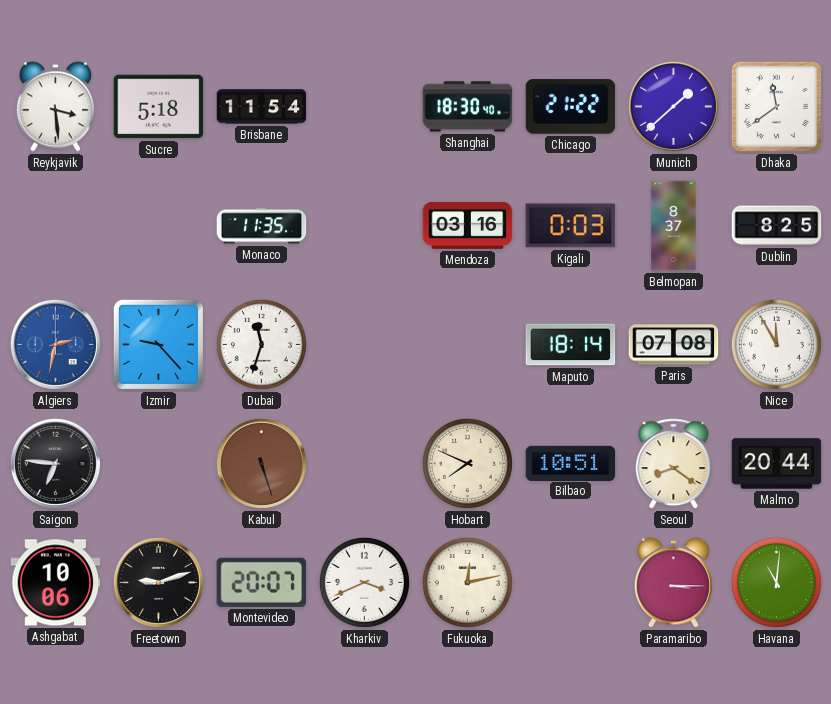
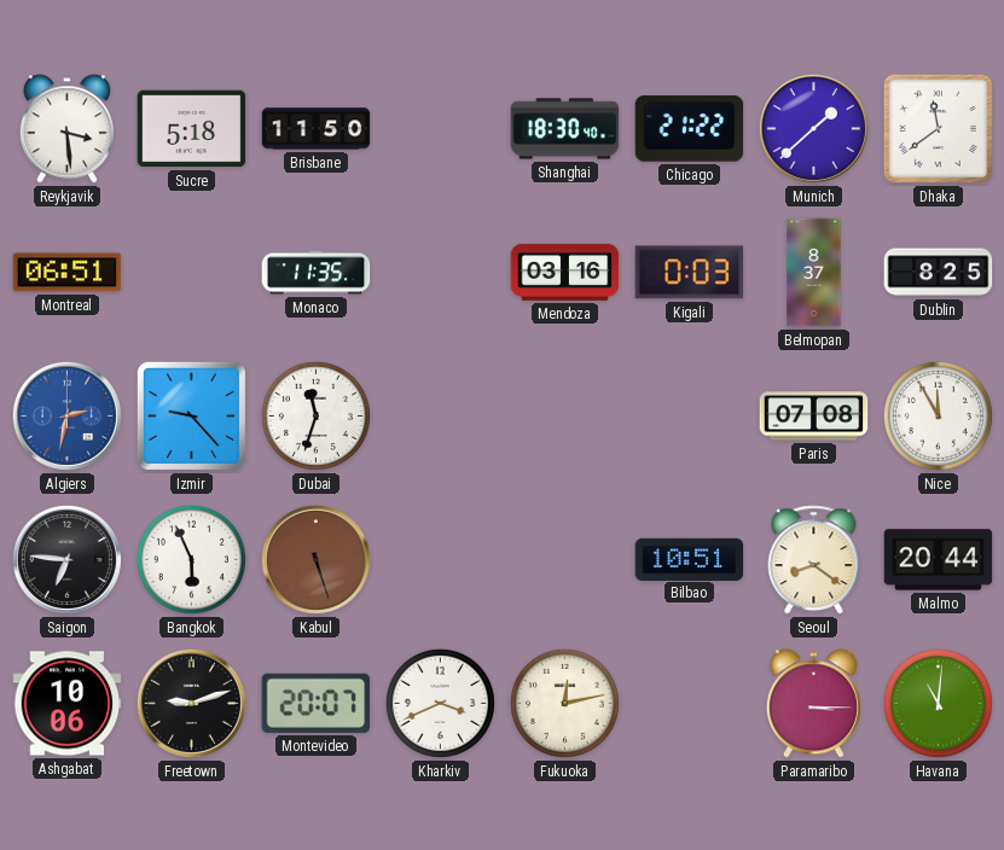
Brisbane: 11:54 -> 11:50
Montreal: none -> 06:51
Maputo: 18:14 -> none
Bangkok: none -> 5:56
Hobart: 7:49 -> none
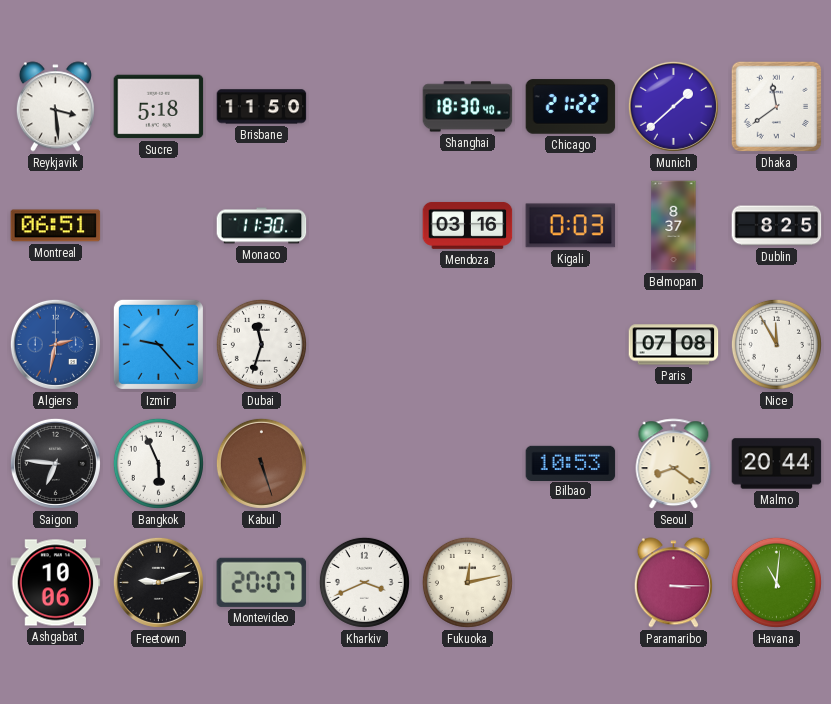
Monaco: 11:35 -> 11:30
Bilbao: 10:51 -> 10:53
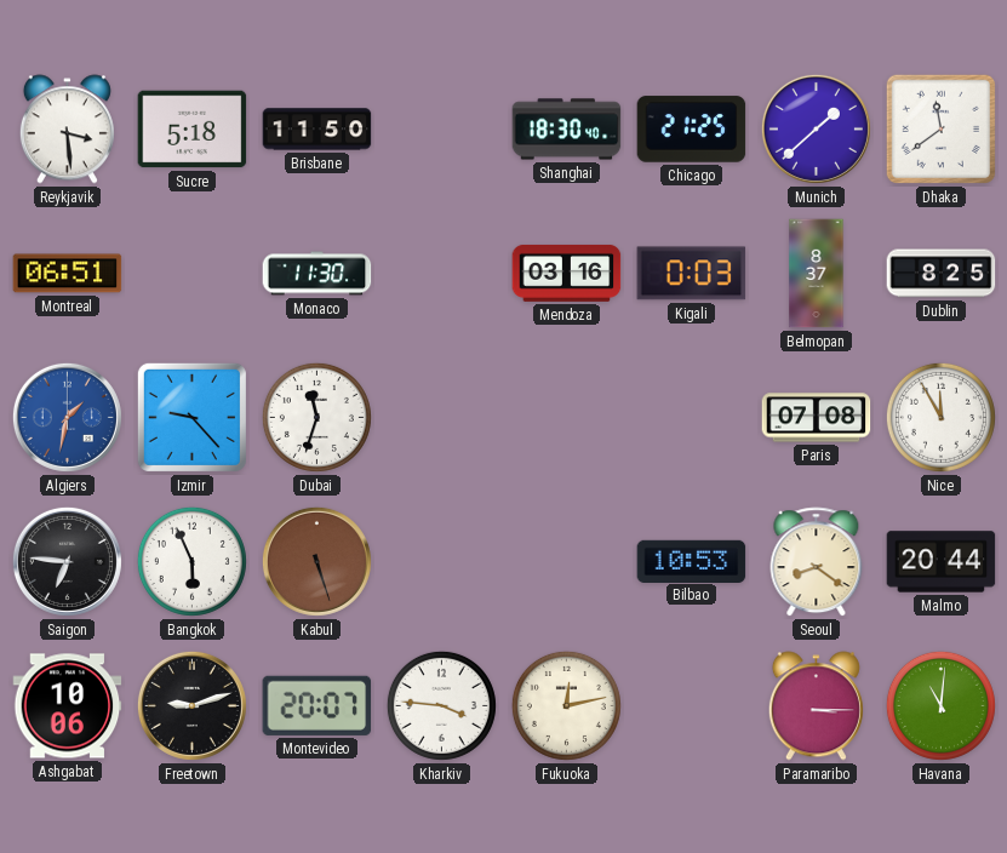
Chicago: 21:22 -> 21:25
Algiers: 2:32 -> 1:32
Kharkiv: 3:41 -> 3:46
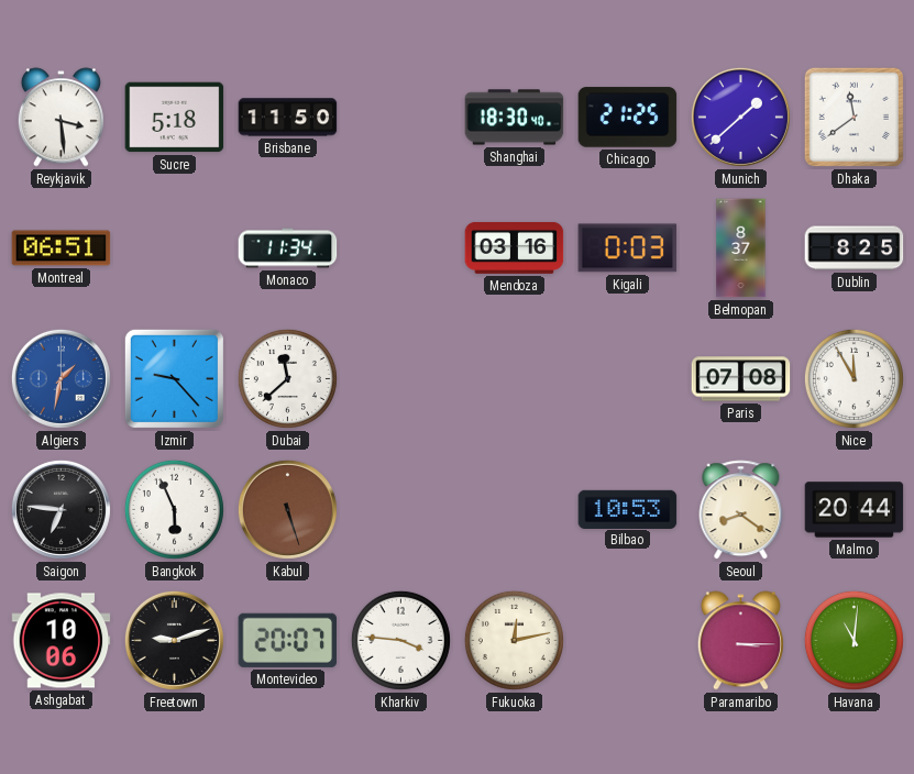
Monaco: 11:30 -> 11:34
Dubai: 11:33 -> 11:38
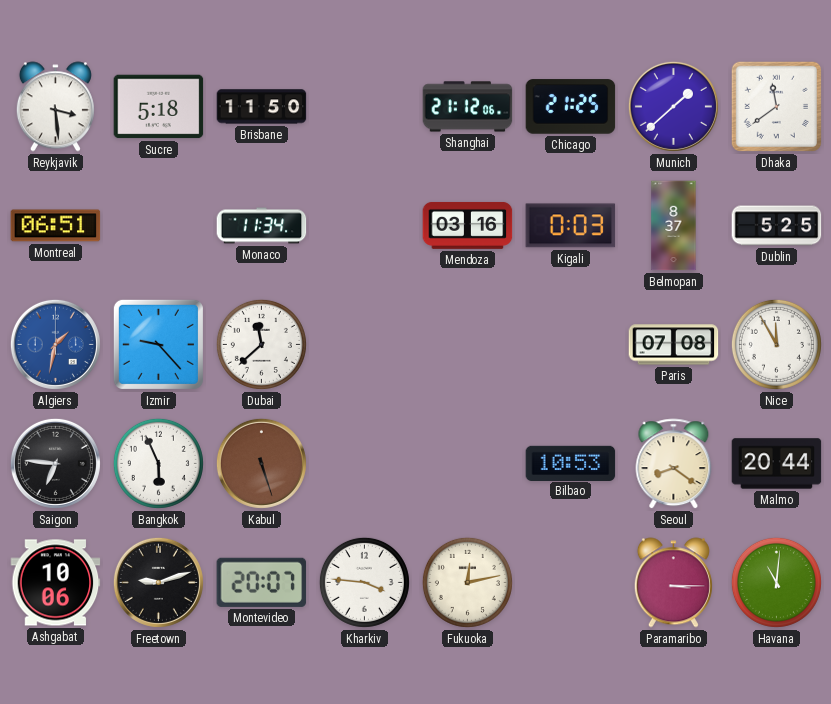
Shanghai: 18:30 -> 21:12
Dublin: 8:25 -> 5:25
